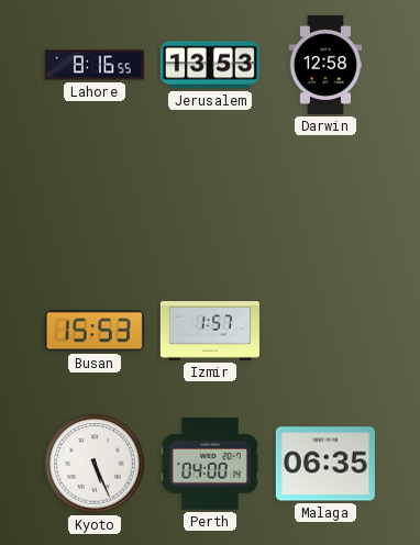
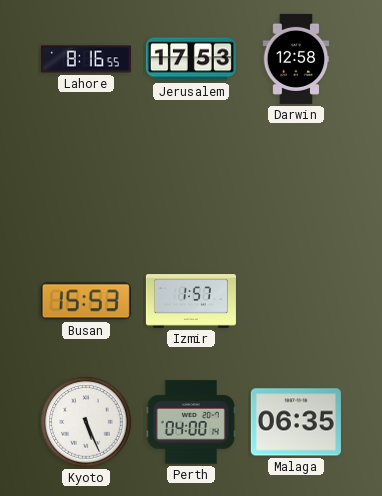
Jerusalem: 13:53 -> 17:53
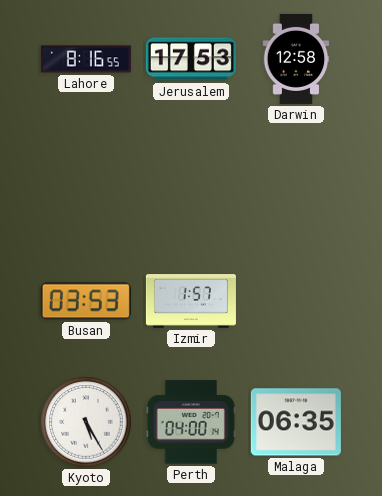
Busan: 15:53 -> 03:53
Kyoto: 5:26 -> 5:25
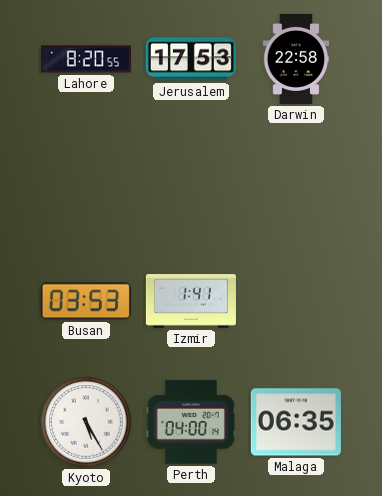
Lahore: 8:16 -> 8:20
Darwin: 12:58 -> 22:58
Izmir: 1:57 -> 1:41
